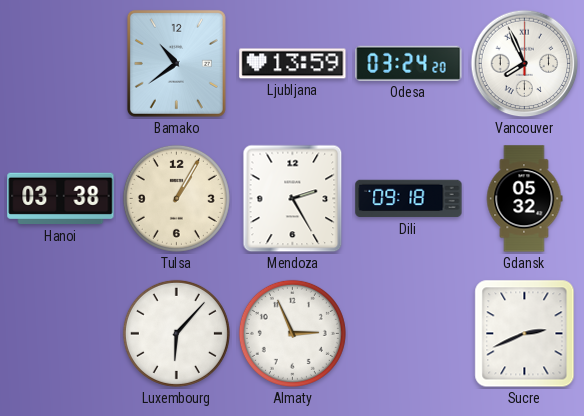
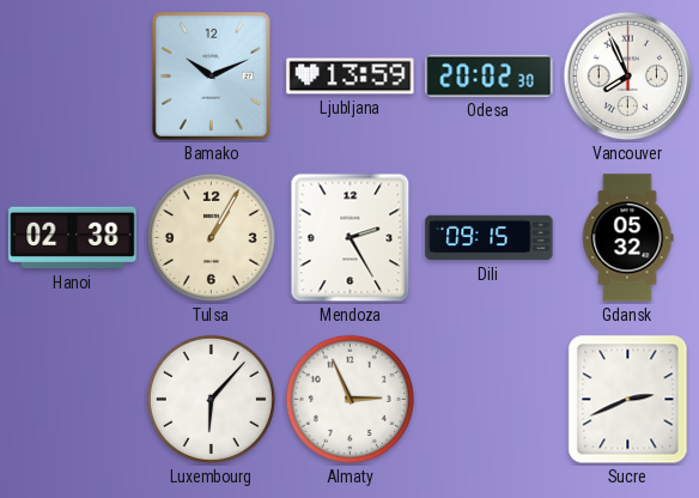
Bamako: 10:39 -> 10:11
Odesa: 03:24 -> 20:02
Hanoi: 03:38 -> 02:38
Dili: 09:18 -> 09:15
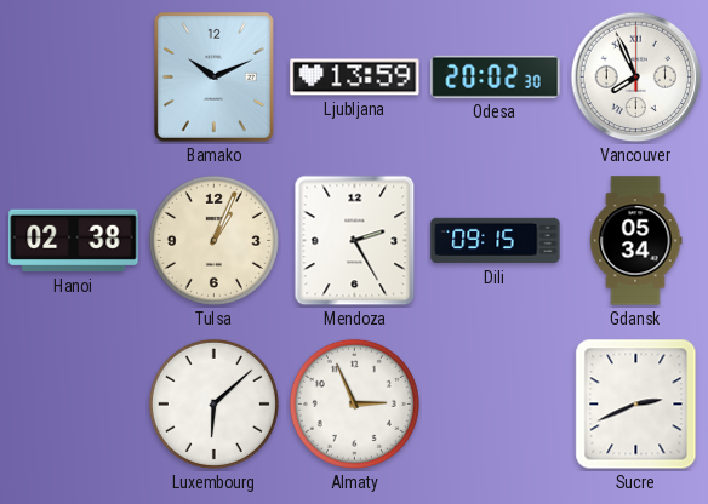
Tulsa: 1:05 -> 1:04
Gdansk: 05:32 -> 05:34
Luxembourg: 6:07 -> 6:08
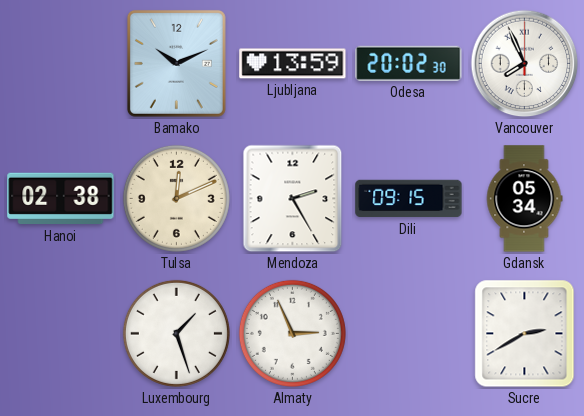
Tulsa: 1:04 -> 12:11
Luxembourg: 6:08 -> 1:27
Sucre: 2:41 -> 2:40
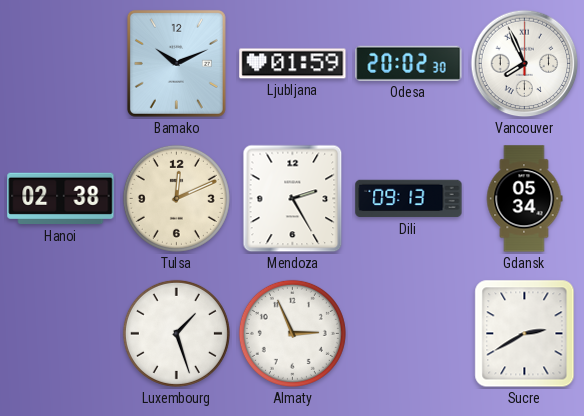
Ljubljana: 13:59 -> 01:59
Dili: 09:15 -> 09:13
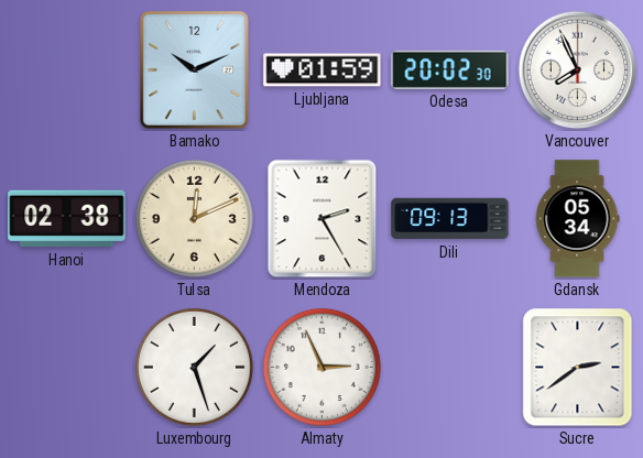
Sucre: 2:40 -> 2:39
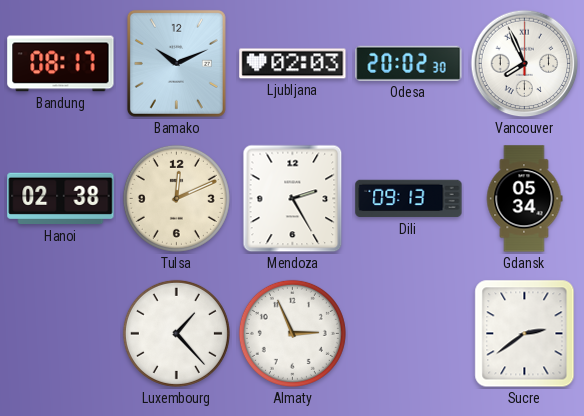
Bandung: none -> 08:17
Ljubljana: 01:59 -> 02:03
Luxembourg: 1:27 -> 1:23
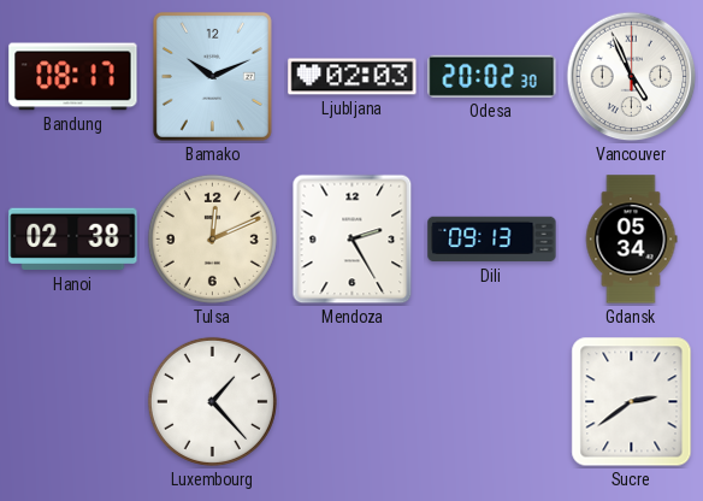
Vancouver: 7:56 -> 4:56
Almaty: 2:56 -> none
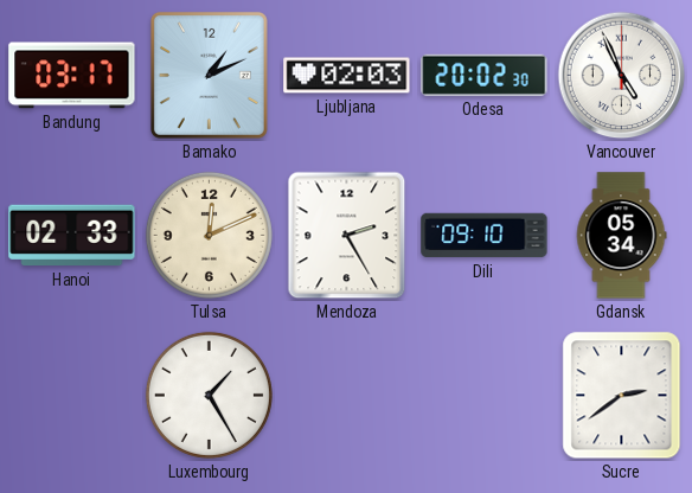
Bandung: 08:17 -> 03:17
Bamako: 10:11 -> 1:11
Hanoi: 02:38 -> 02:33
Dili: 09:13 -> 09:10
Luxembourg: 1:23 -> 1:25
